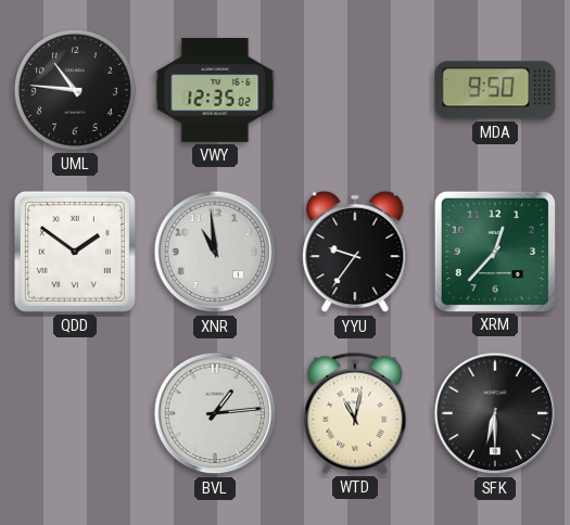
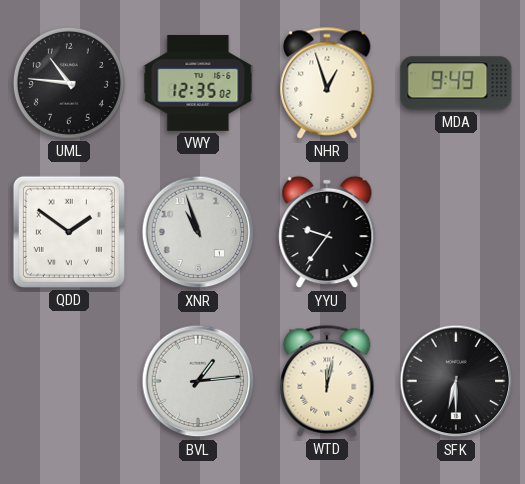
NHR: none -> 12:57
MDA: 9:50 -> 9:49
XNR: 10:59 -> 10:57
XRM: 12:37 -> none
WTD: 11:02 -> 12:02
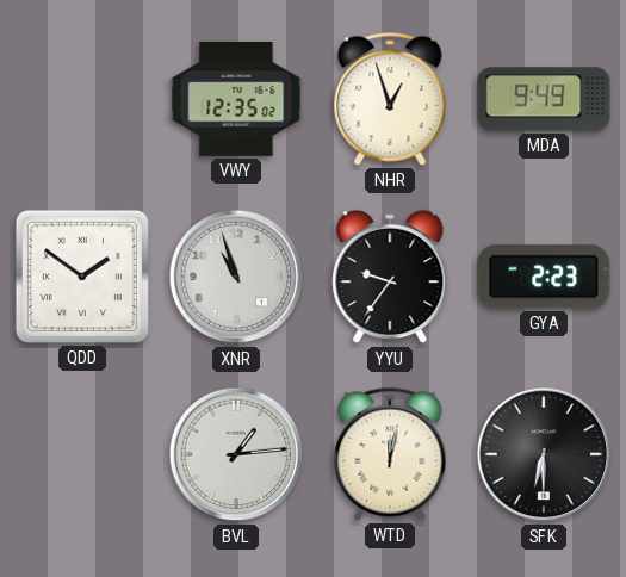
UML: 10:46 -> none
GYA: none -> 2:23
